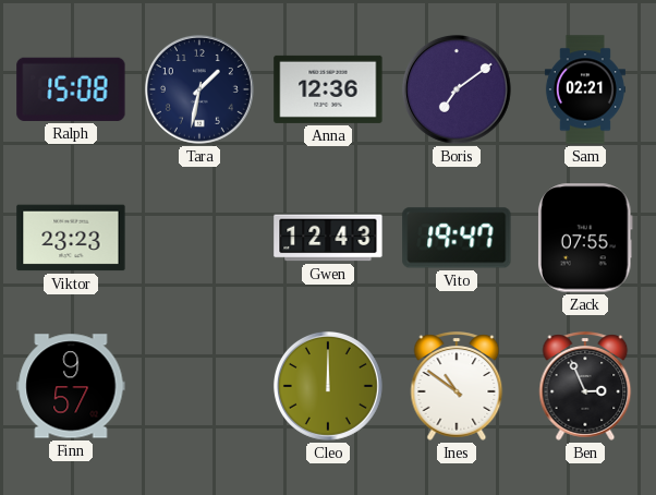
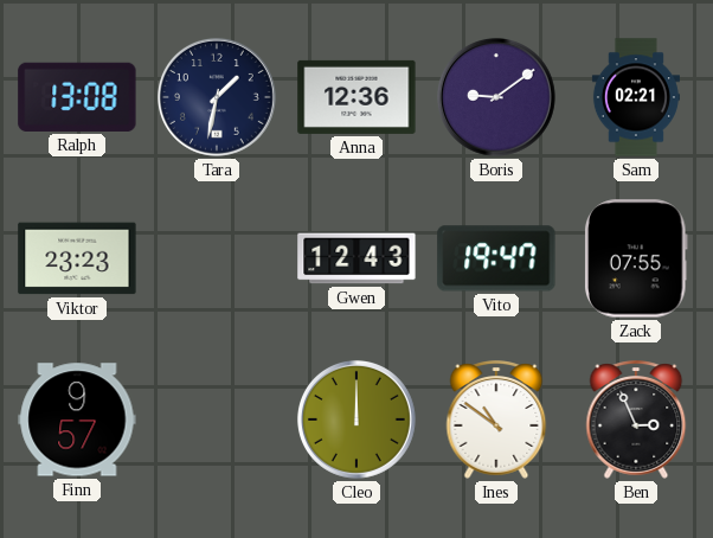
Ralph: 15:08 -> 13:08
Boris: 7:09 -> 9:09
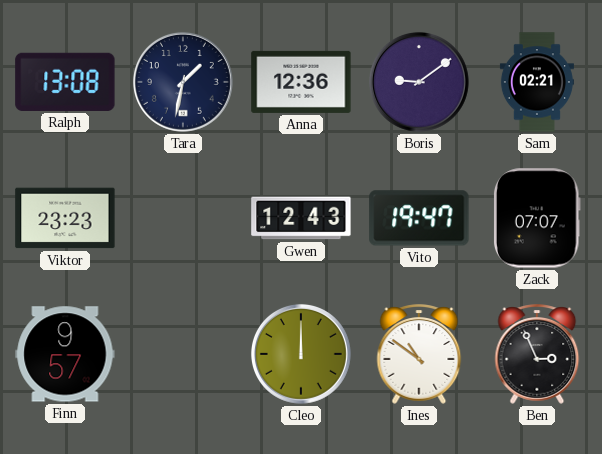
Zack: 07:55 -> 07:07
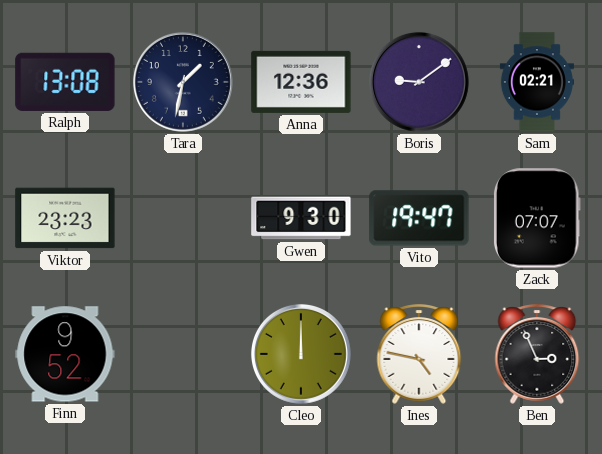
Gwen: 12:43 -> 9:30
Finn: 9:57 -> 9:52
Ines: 10:51 -> 4:47
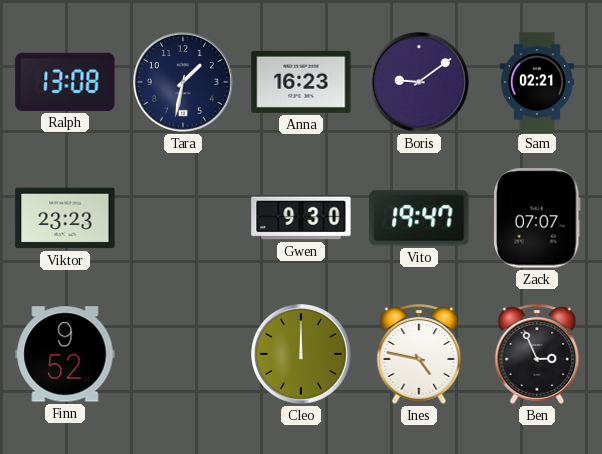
Anna: 12:36 -> 16:23
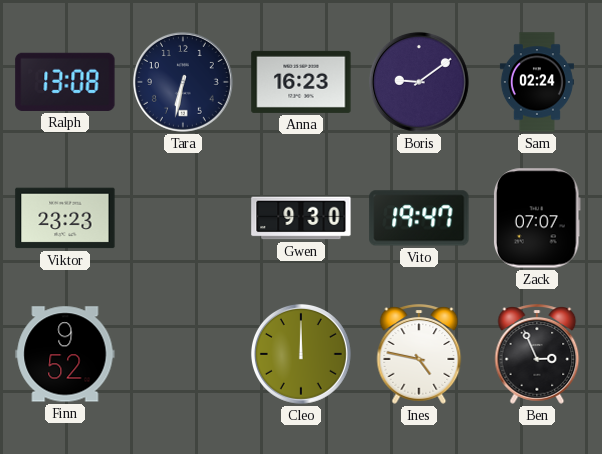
Tara: 1:32 -> 6:32
Sam: 02:21 -> 02:24
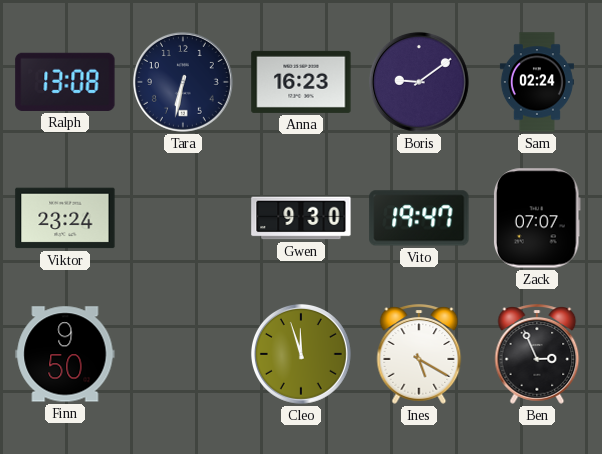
Viktor: 23:23 -> 23:24
Finn: 9:52 -> 9:50
Cleo: 12:00 -> 11:57
Ines: 4:47 -> 5:20
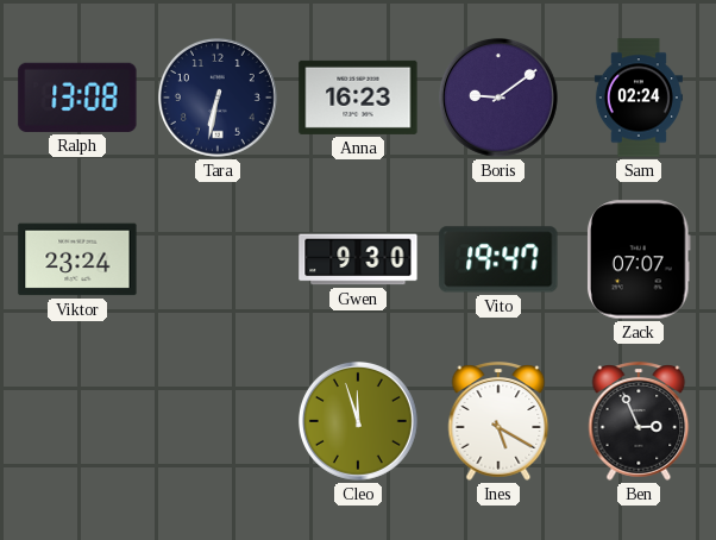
Finn: 9:50 -> none
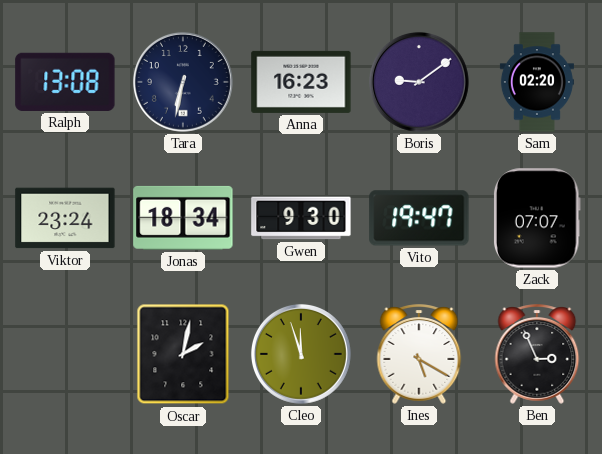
Sam: 02:24 -> 02:20
Jonas: none -> 18:34
Oscar: none -> 2:02
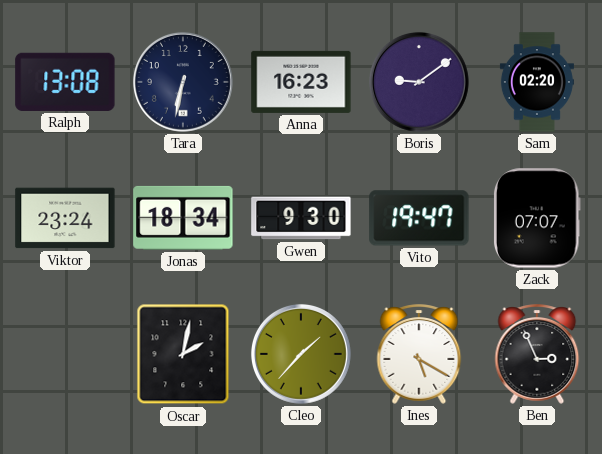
Cleo: 11:57 -> 1:37
